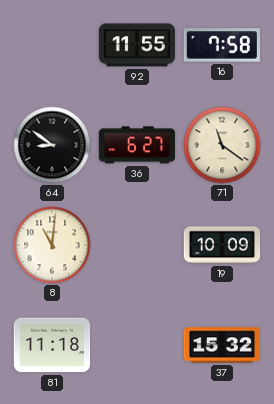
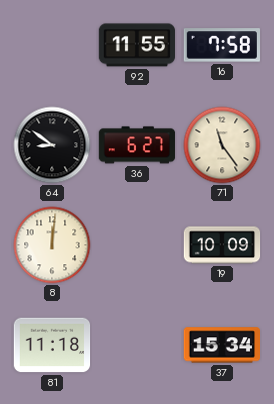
71: 11:21 -> 11:24
8: 11:01 -> 12:01
37: 15:32 -> 15:34
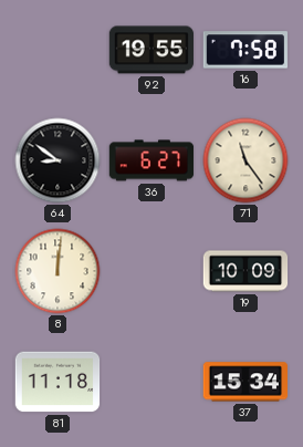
92: 11:55 -> 19:55
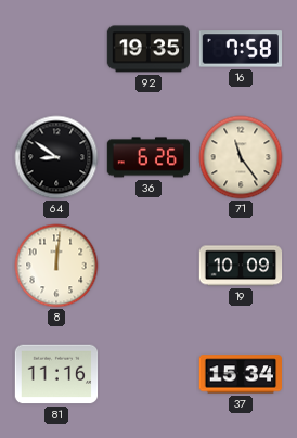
92: 19:55 -> 19:35
36: 6:27 -> 6:26
81: 11:18 -> 11:16
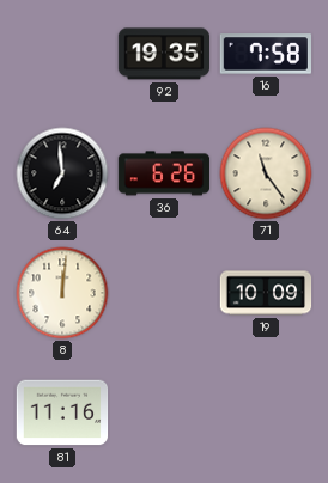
64: 8:51 -> 6:59
37: 15:34 -> none
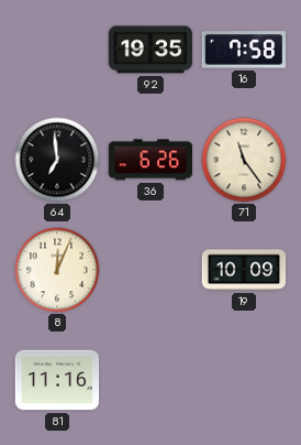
8: 12:01 -> 12:04
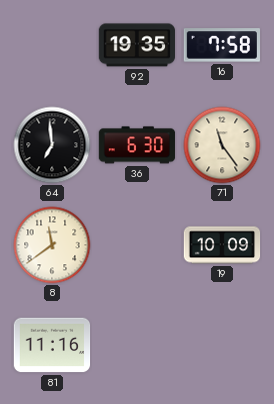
36: 6:26 -> 6:30
8: 12:04 -> 11:39
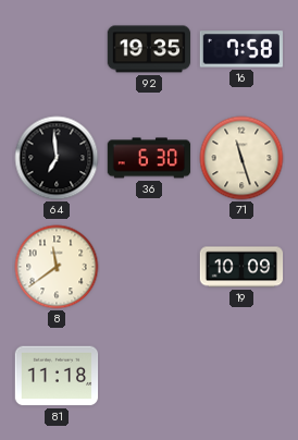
71: 11:24 -> 11:27
81: 11:16 -> 11:18
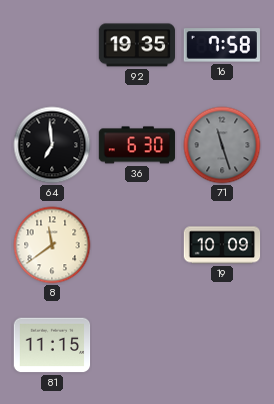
71 dial: cream -> grey
81: 11:18 -> 11:15
